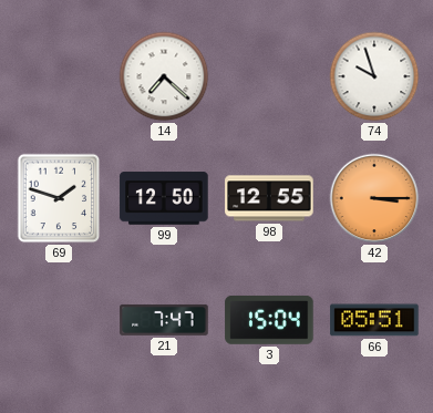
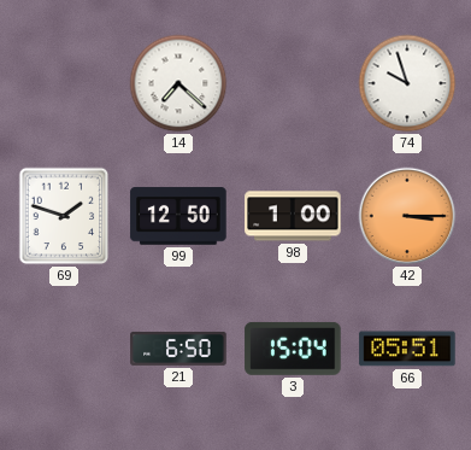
98: 12:55 -> 1:00
21: 7:47 -> 6:50
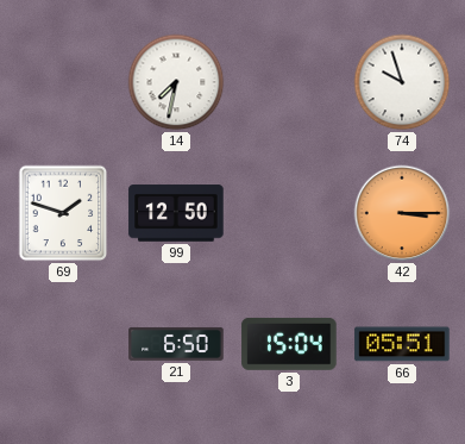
14: 7:22 -> 7:32
98: 1:00 -> none
